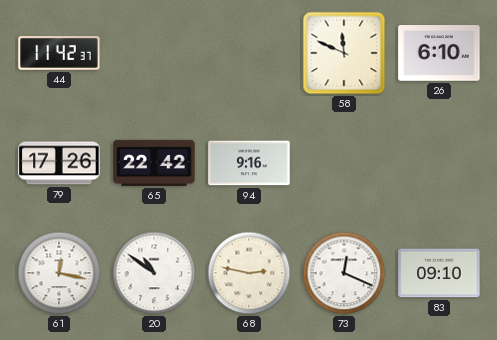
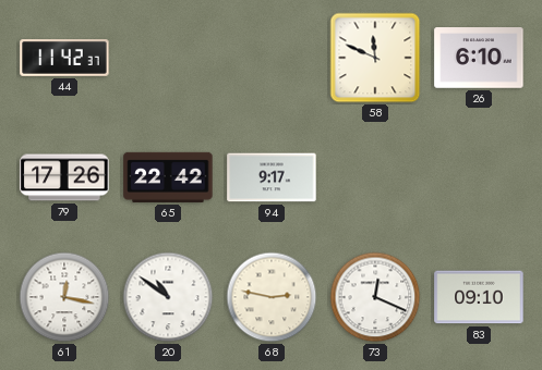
94: 9:16 -> 9:17
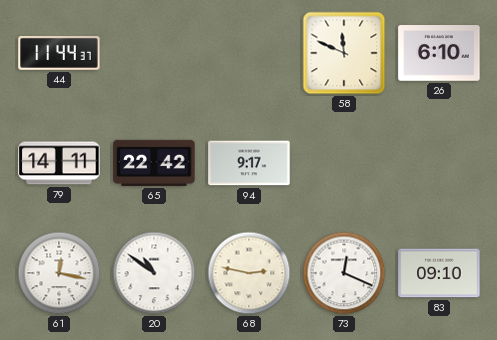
44: 11:42 -> 11:44
79: 17:26 -> 14:11
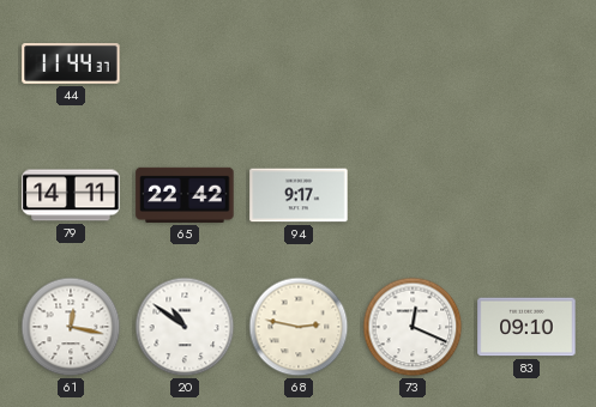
58: 11:49 -> none
26: 6:10 -> none
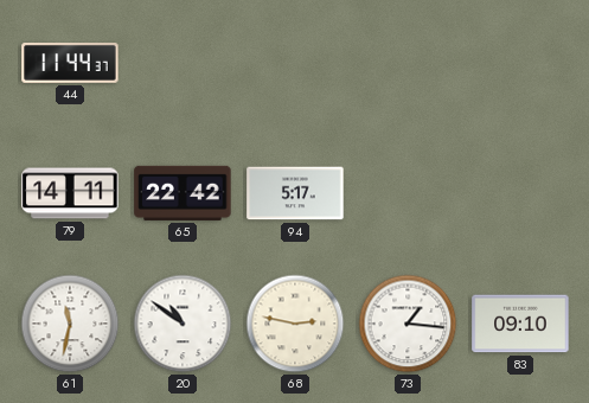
94: 9:17 -> 5:17
61: 12:17 -> 11:32
73: 12:19 -> 1:16
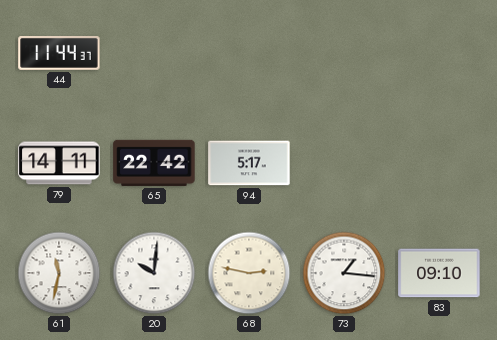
20: 10:51 -> 10:01
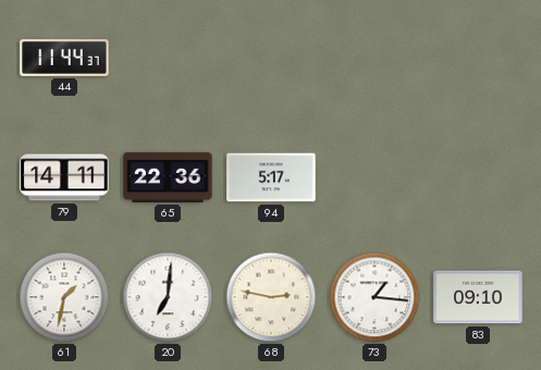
65: 22:42 -> 22:36
61: 11:32 -> 1:32
20: 10:01 -> 7:01
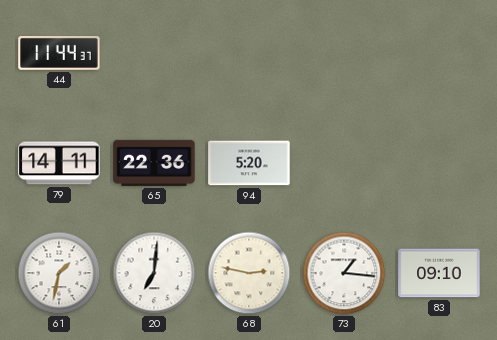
94: 5:17 -> 5:20
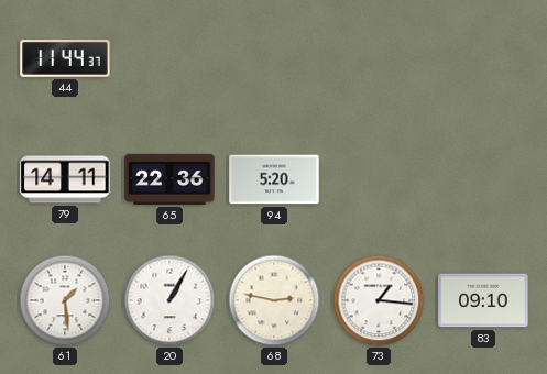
61: 1:32 -> 1:29
20: 7:01 -> 1:05
